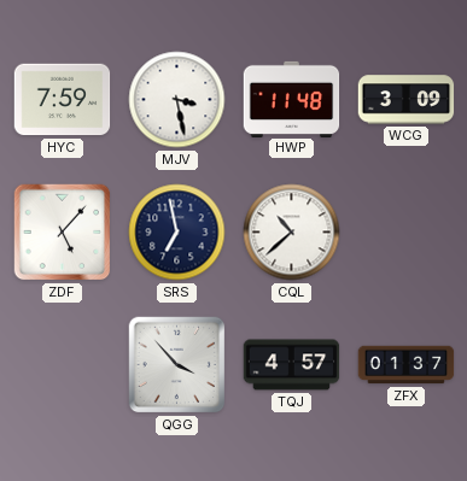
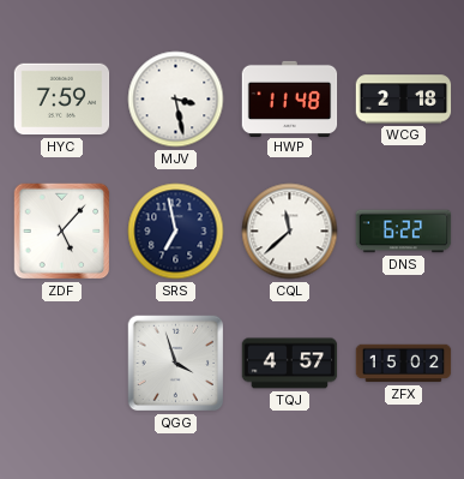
WCG: 3:09 -> 2:18
CQL: 10:38 -> 11:38
DNS: none -> 6:22
QGG: 3:53 -> 3:57
ZFX: 01:37 -> 15:02
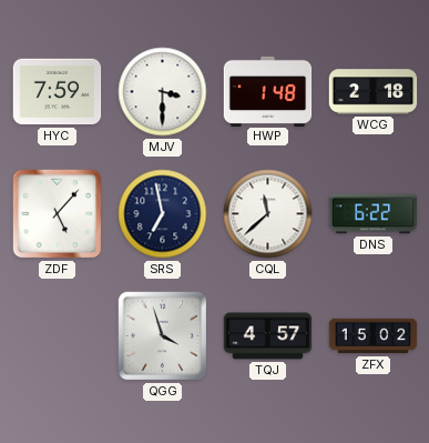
MJV: 3:28 -> 3:30
HWP: 11:48 -> 1:48
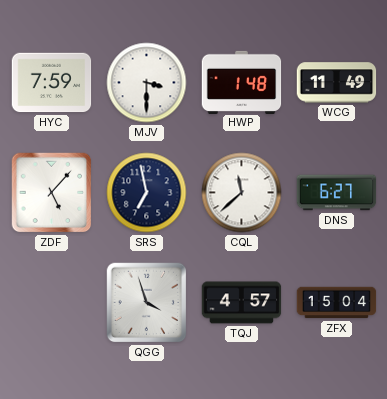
WCG: 2:18 -> 11:49
DNS: 6:22 -> 6:27
ZFX: 15:02 -> 15:04
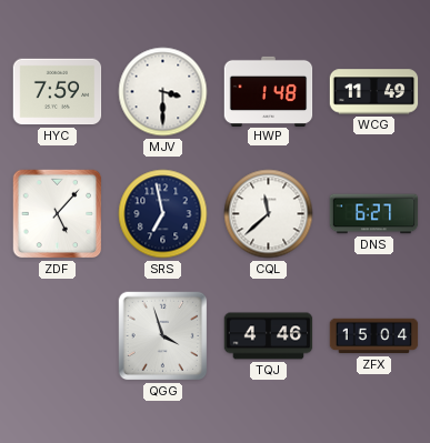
TQJ: 4:57 -> 4:46
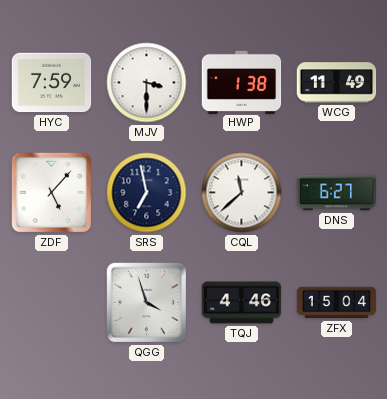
HWP: 1:48 -> 1:38
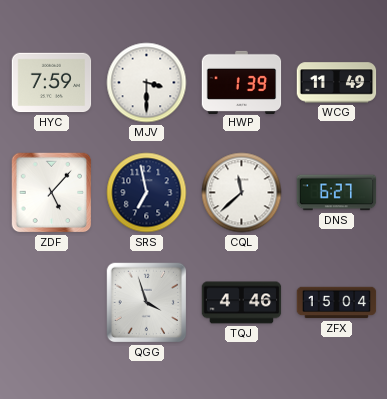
HWP: 1:38 -> 1:39
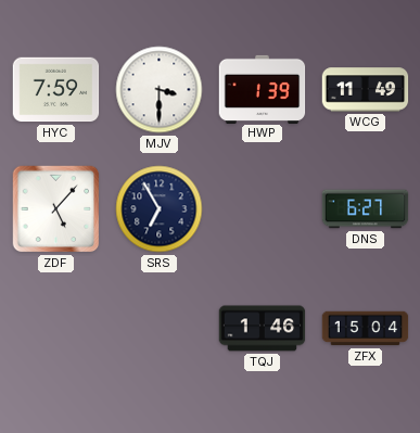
SRS: 6:58 -> 6:55
CQL: 11:38 -> none
QGG: 3:57 -> none
TQJ: 4:46 -> 1:46
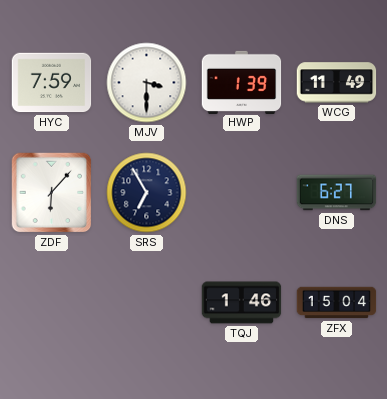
ZDF: 5:07 -> 6:07
